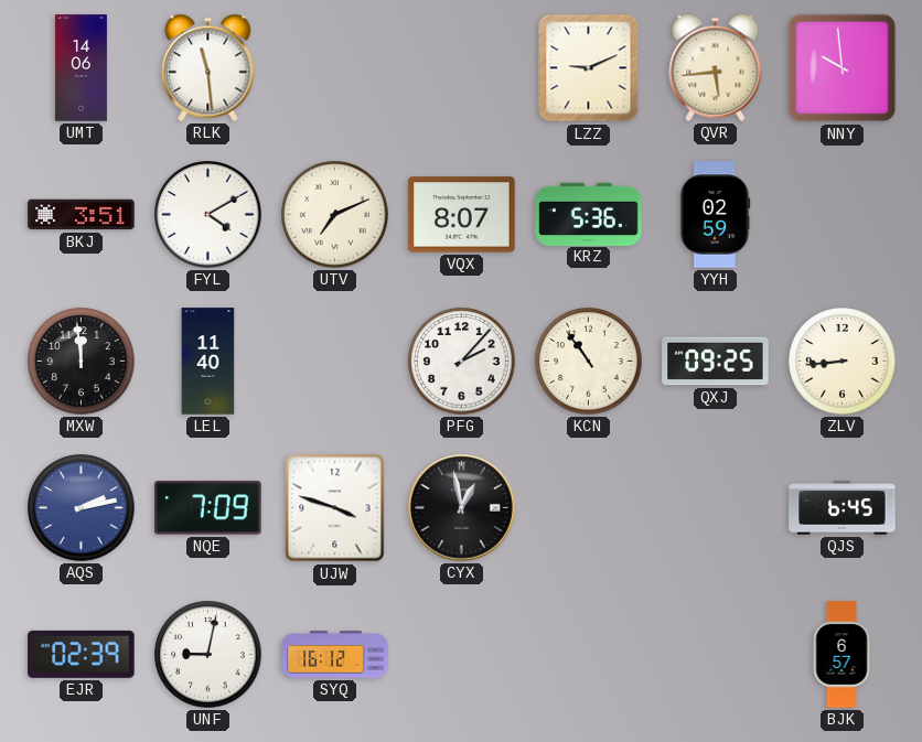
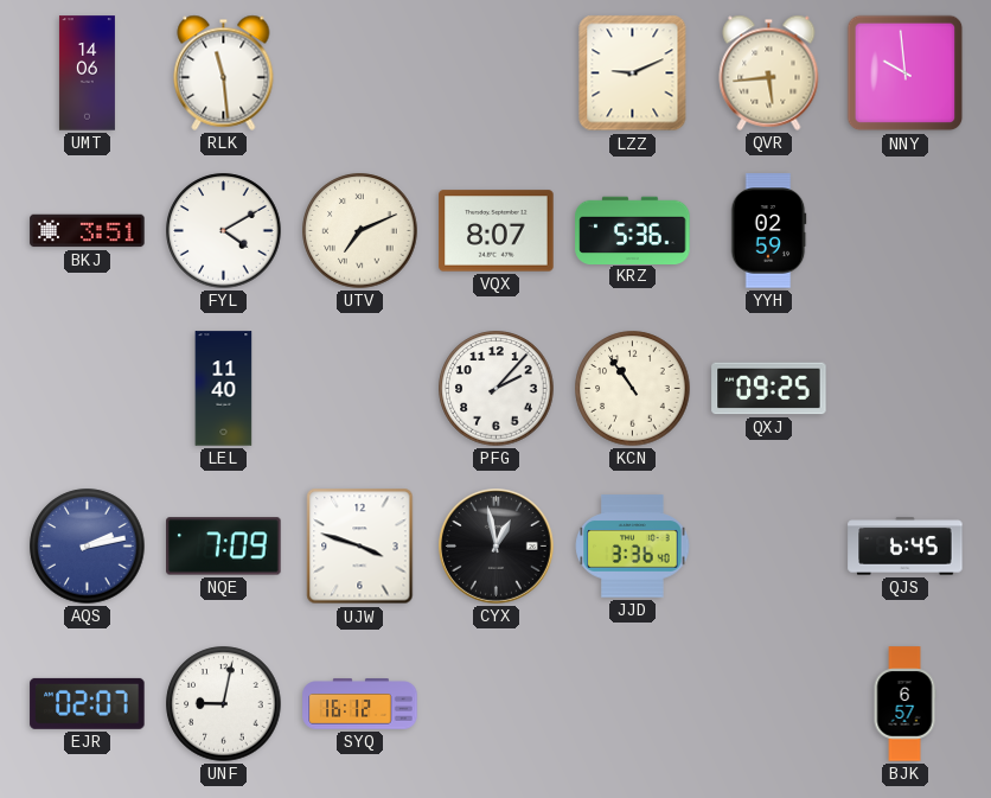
MXW: 11:59 -> none
ZLV: 8:44 -> none
JJD: none -> 3:36
EJR: 02:39 -> 02:07
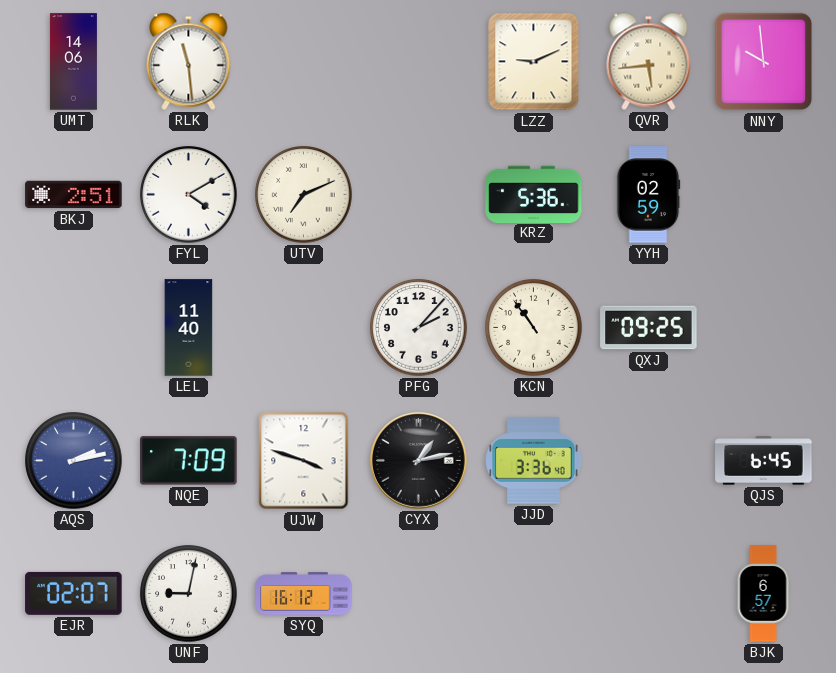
BKJ: 3:51 -> 2:51
VQX: 8:07 -> none
CYX: 12:58 -> 1:13
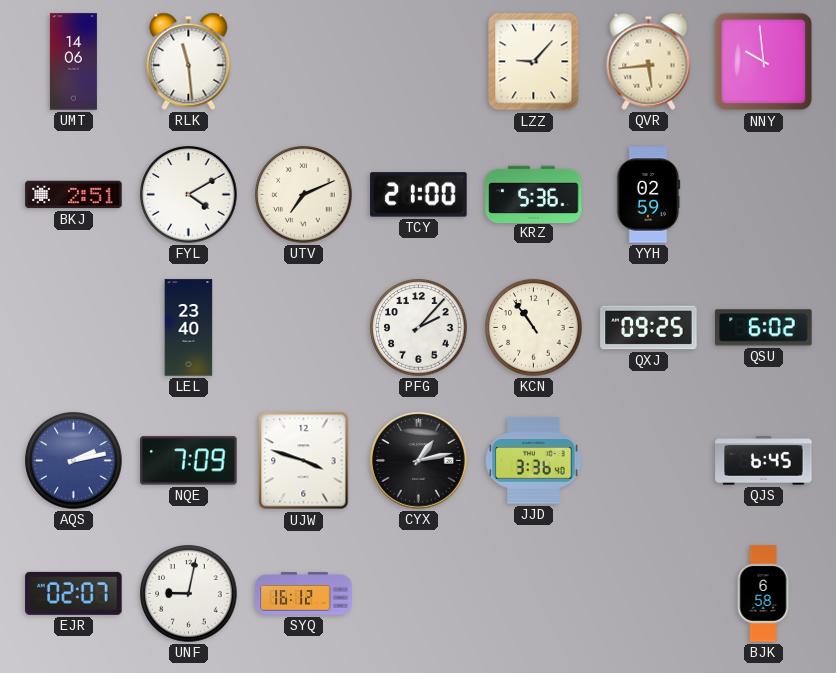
LZZ: 9:11 -> 9:07
TCY: none -> 21:00
LEL: 11:40 -> 23:40
QSU: none -> 6:02
BJK: 6:57 -> 6:58
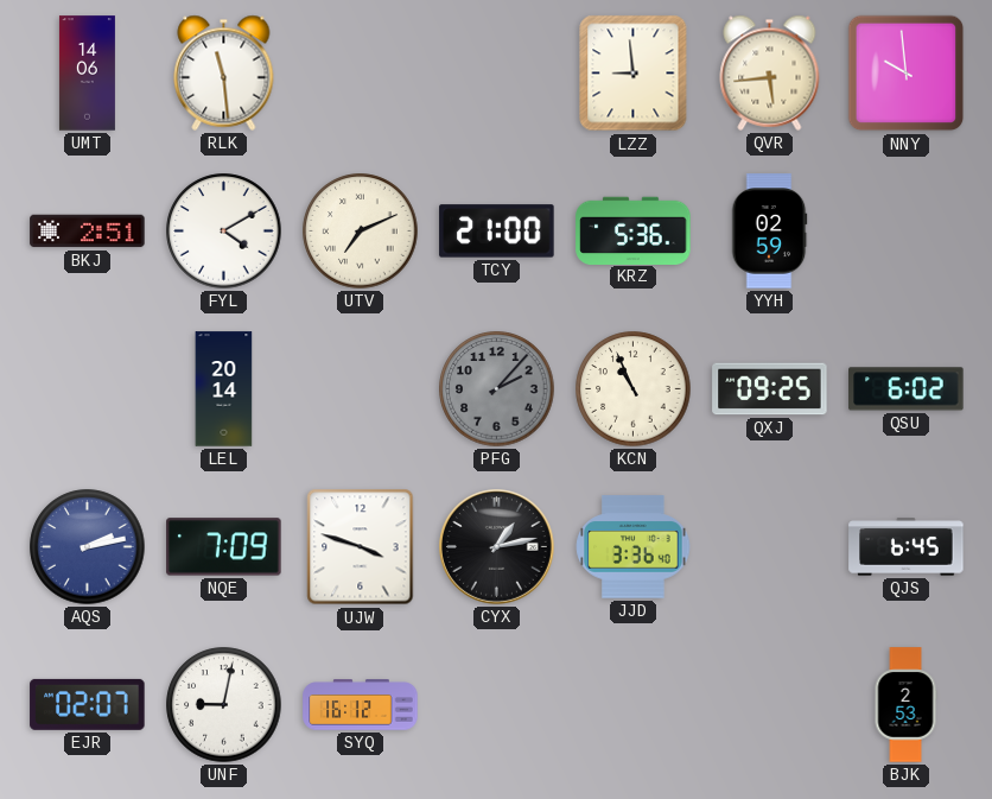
LZZ: 9:07 -> 8:59
LEL: 23:40 -> 20:14
PFG dial: white -> grey
KCN: 10:54 -> 10:56
BJK: 6:58 -> 2:53
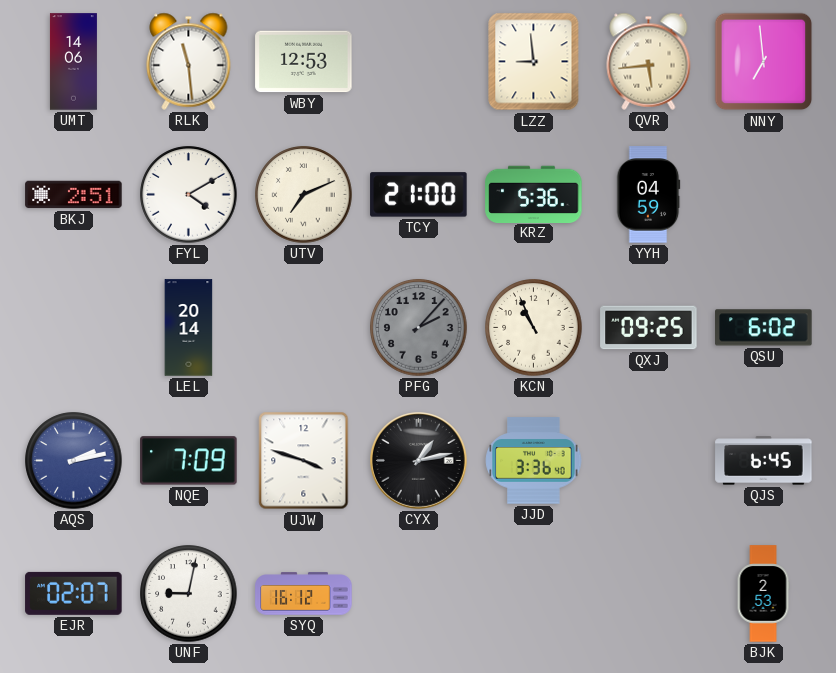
WBY: none -> 12:53
NNY: 9:59 -> 6:59
YYH: 02:59 -> 04:59
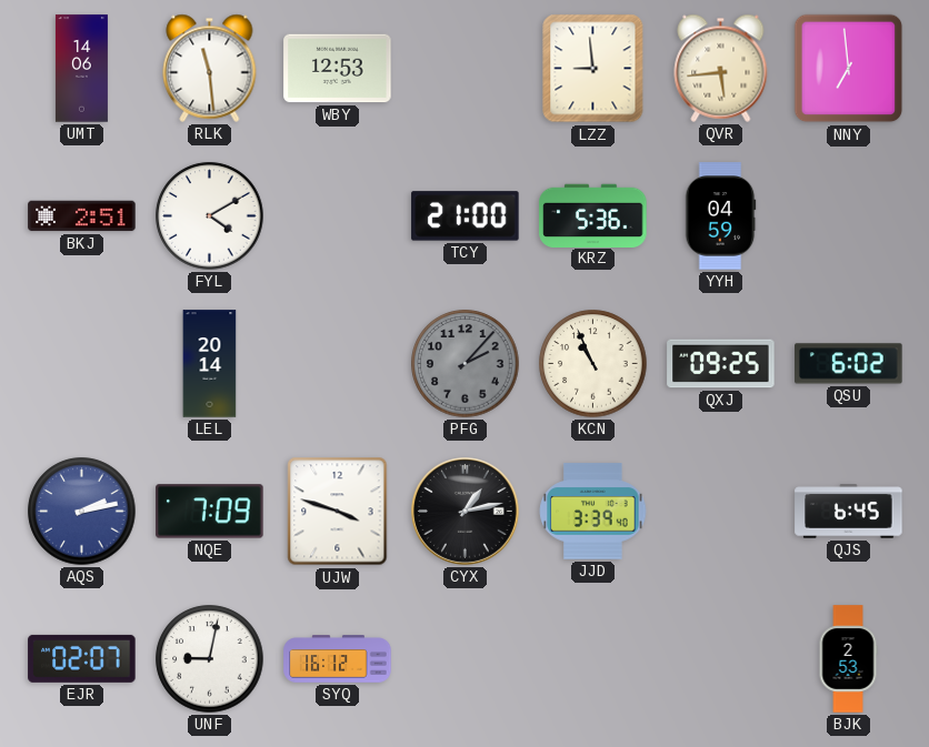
UTV: 7:11 -> none
JJD: 3:36 -> 3:39
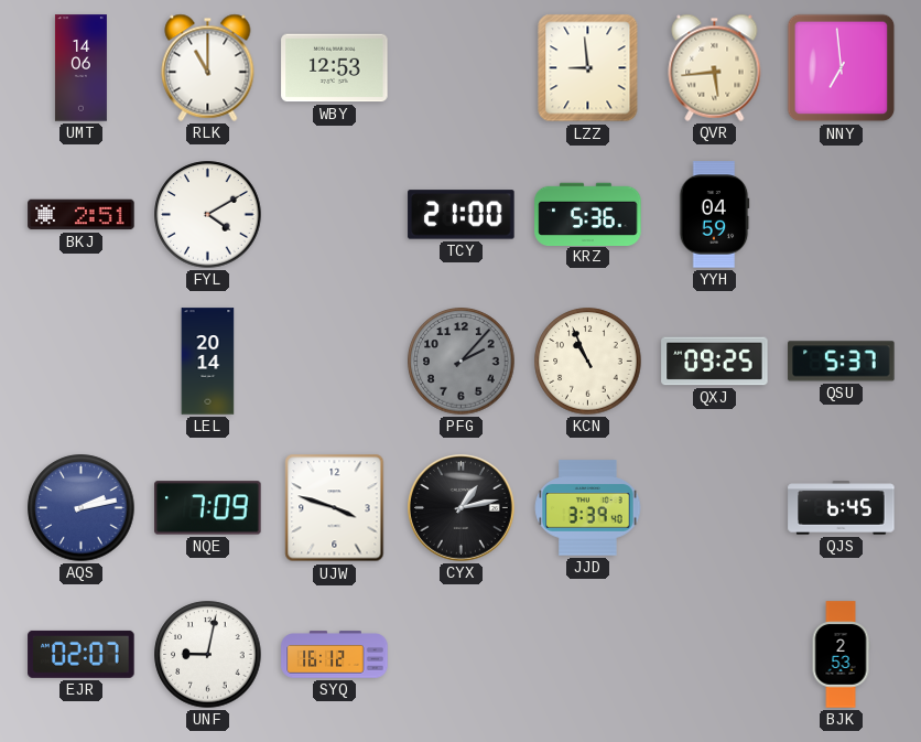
RLK: 11:29 -> 11:00
QSU: 6:02 -> 5:37
